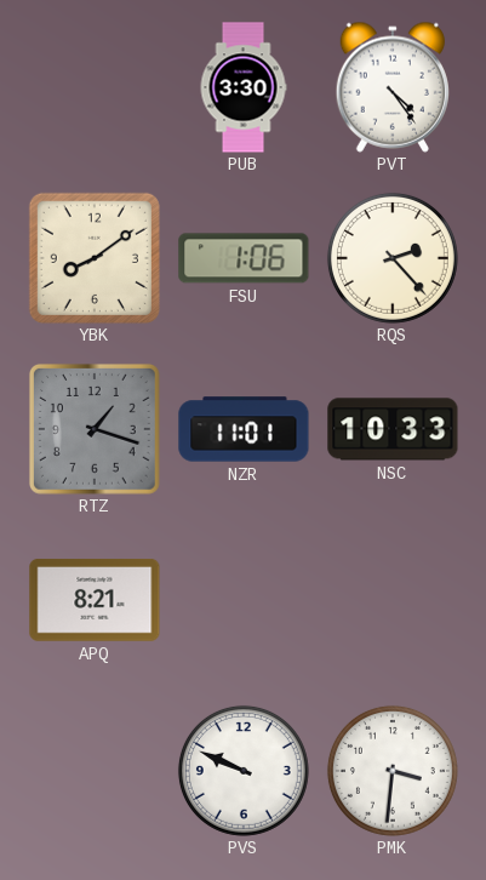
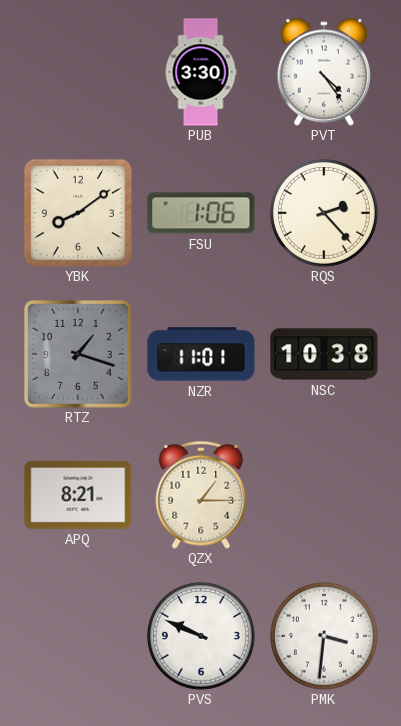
NSC: 10:33 -> 10:38
QZX: none -> 1:15
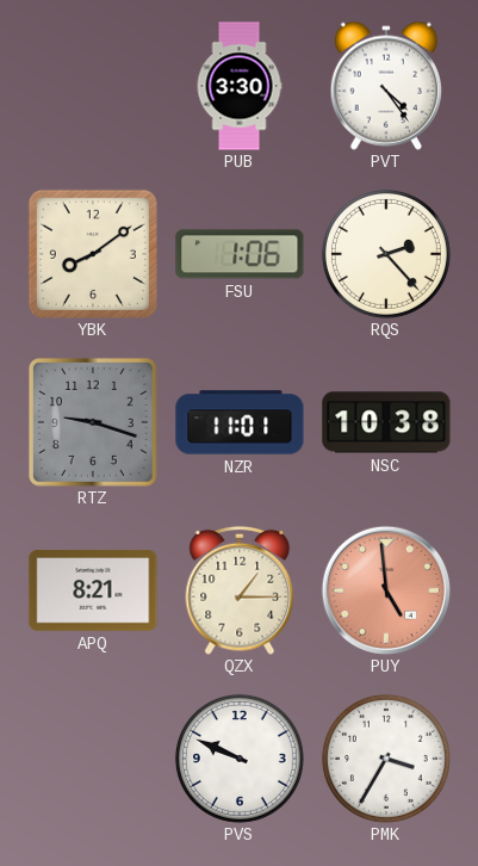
RTZ: 1:18 -> 9:18
PUY: none -> 4:59
PMK: 3:31 -> 3:35
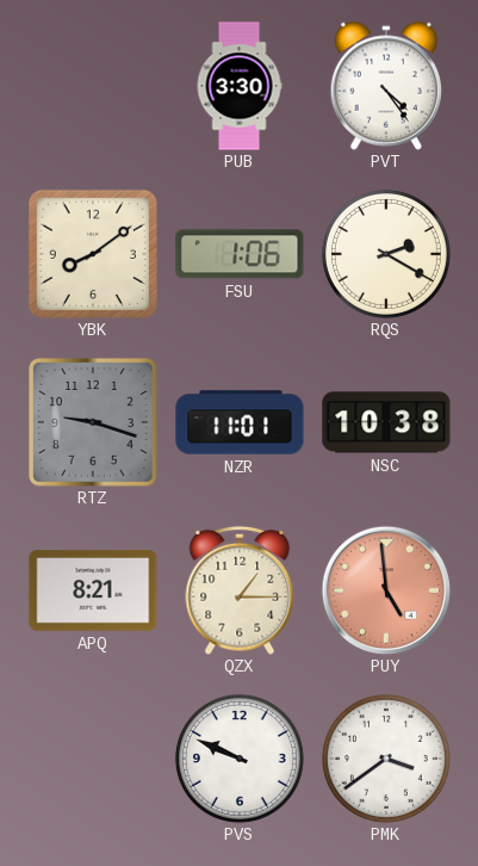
RQS: 2:23 -> 2:20
PMK: 3:35 -> 3:39
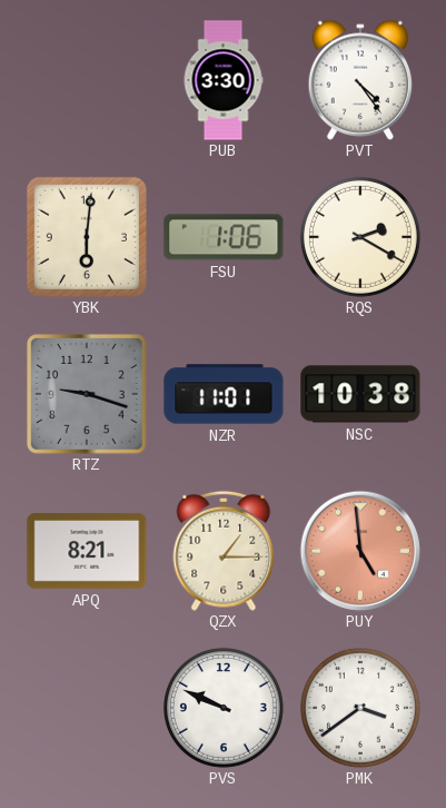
YBK: 8:09 -> 6:01
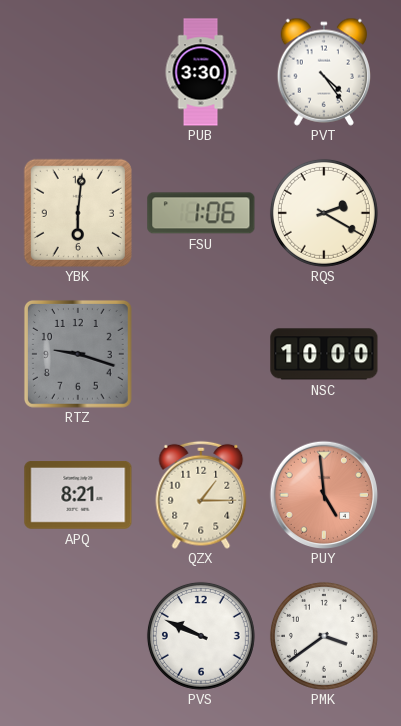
NZR: 11:01 -> none
NSC: 10:38 -> 10:00
